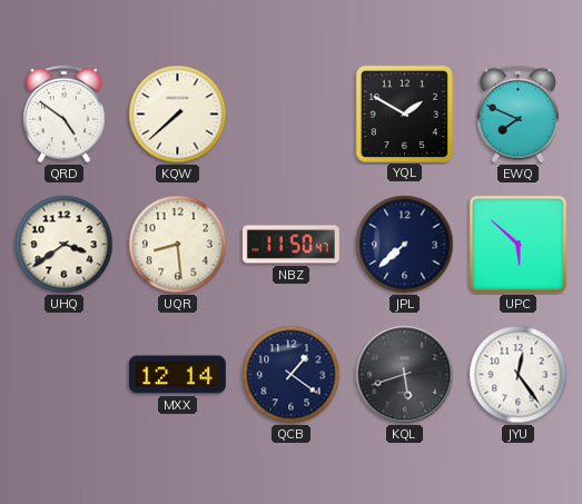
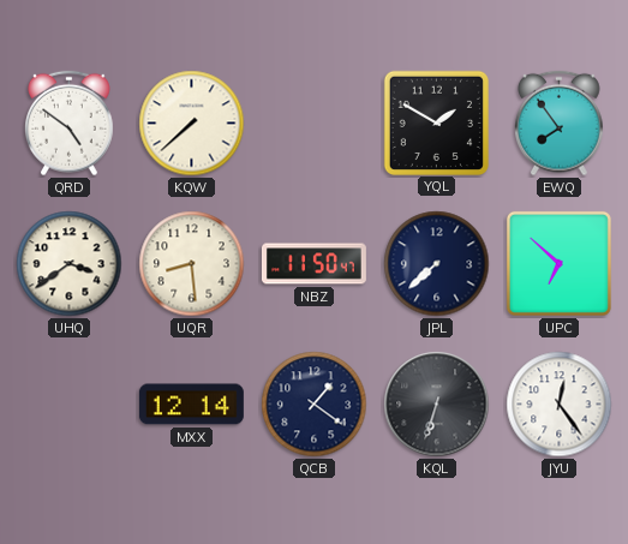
EWQ: 7:49 -> 7:54
UPC: 5:52 -> 6:52
KQL: 5:42 -> 6:33
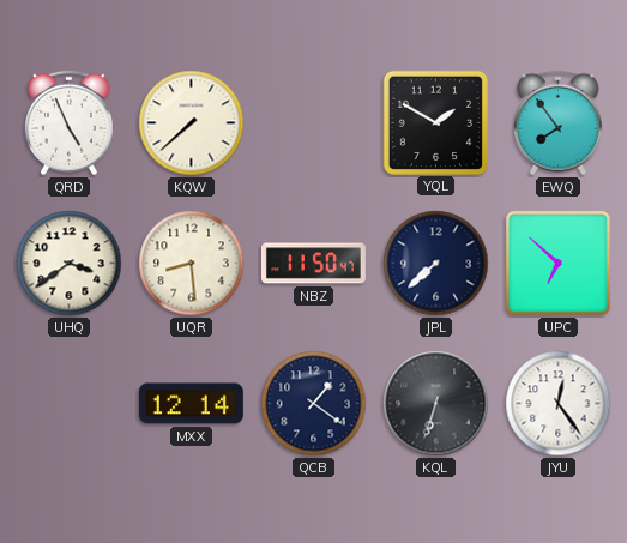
QRD: 4:51 -> 4:56
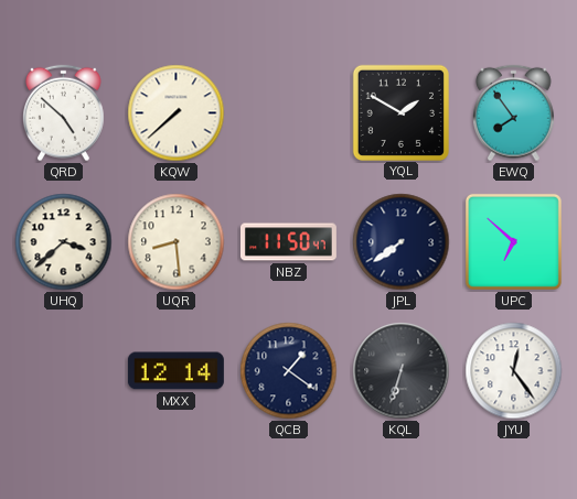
QRD: 4:56 -> 4:52
UHQ: 3:39 -> 3:38
JPL: 7:38 -> 7:39
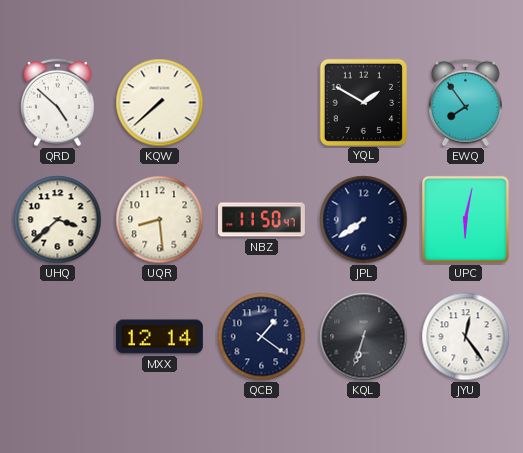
UPC: 6:52 -> 6:02
